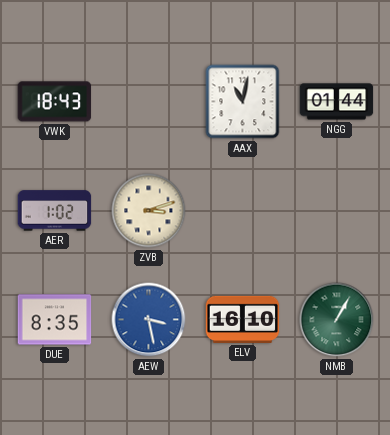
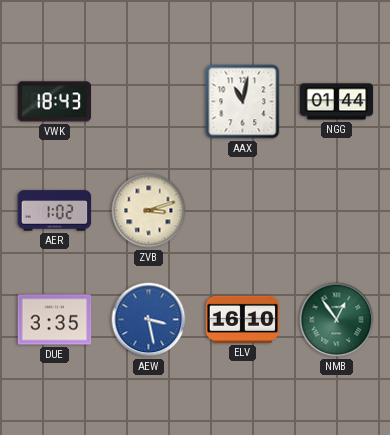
DUE: 8:35 -> 3:35
NMB: 1:05 -> 12:54
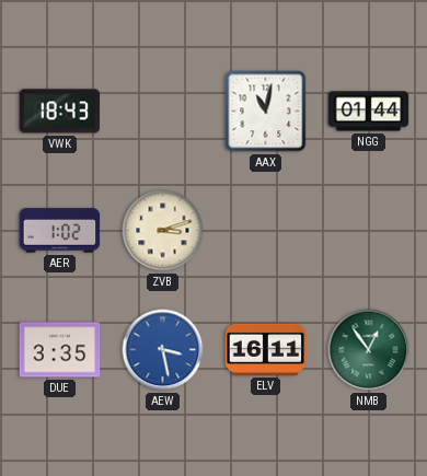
ELV: 16:10 -> 16:11
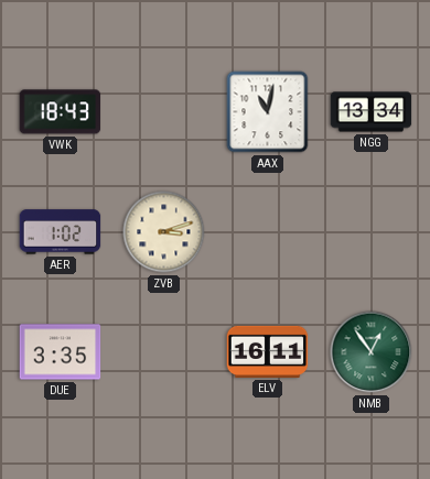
NGG: 01:44 -> 13:34
AEW: 3:28 -> none
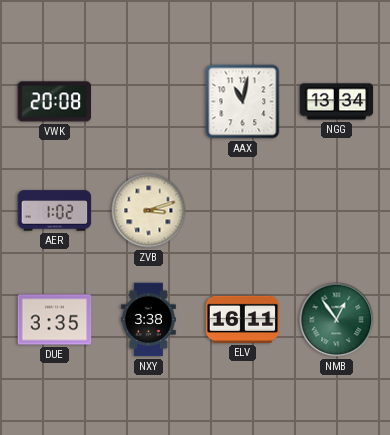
VWK: 18:43 -> 20:08
NXY: none -> 3:38
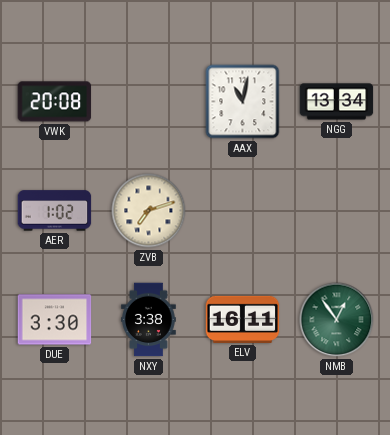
ZVB: 3:12 -> 7:12
DUE: 3:35 -> 3:30
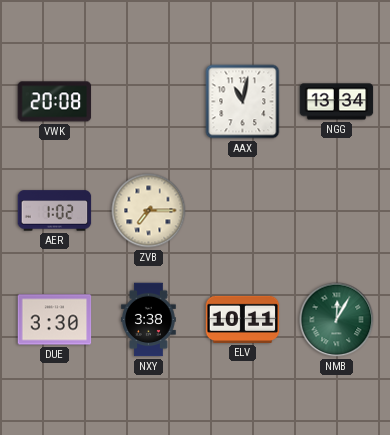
ZVB: 7:12 -> 7:15
ELV: 16:11 -> 10:11
NMB: 12:54 -> 12:05
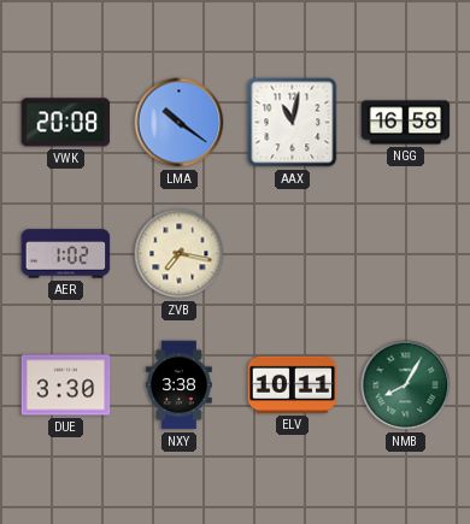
LMA: none -> 10:21
NGG: 13:34 -> 16:58
ZVB: 7:15 -> 7:17
NMB: 12:05 -> 8:05
